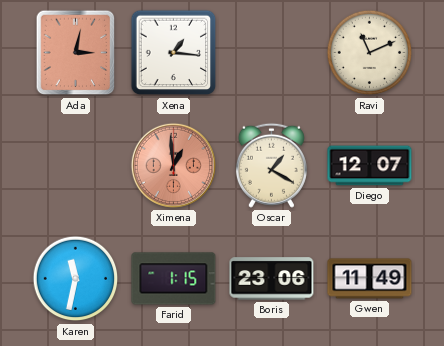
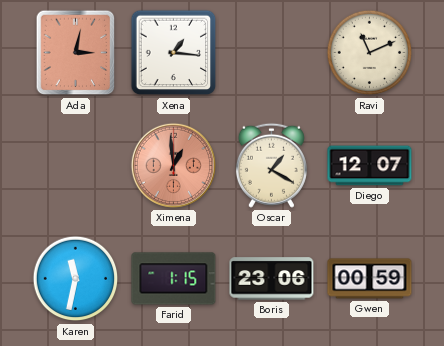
Gwen: 11:49 -> 00:59
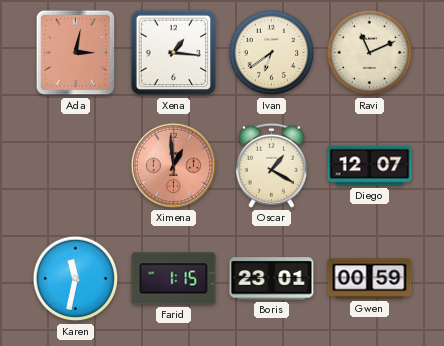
Ivan: none -> 6:39
Boris: 23:06 -> 23:01
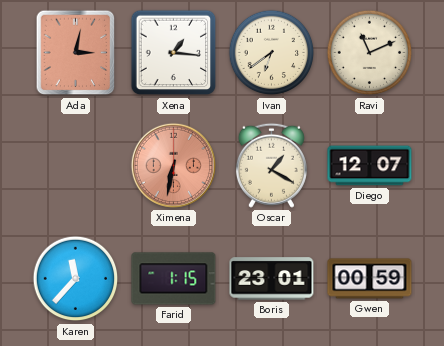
Ximena: 12:59 -> 6:32
Karen: 11:32 -> 11:37
